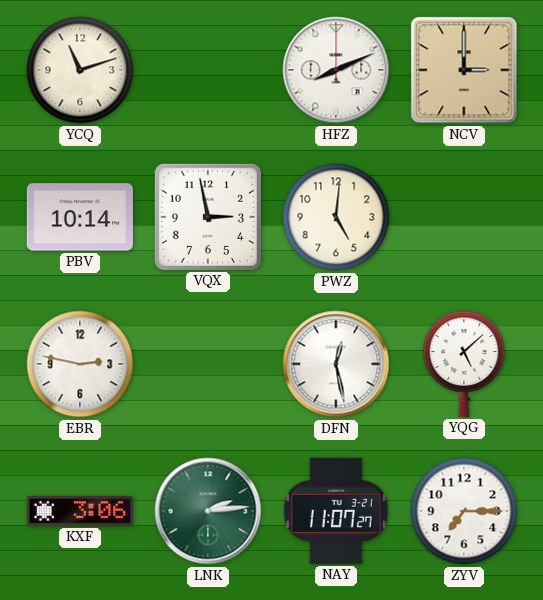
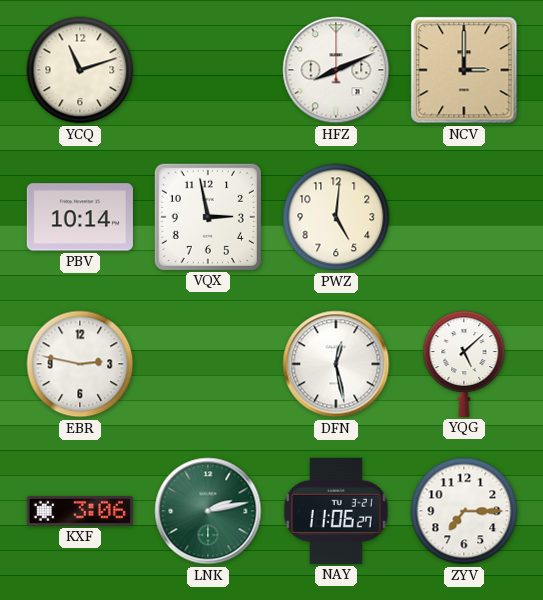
LNK: 2:14 -> 2:13
NAY: 11:07 -> 11:06
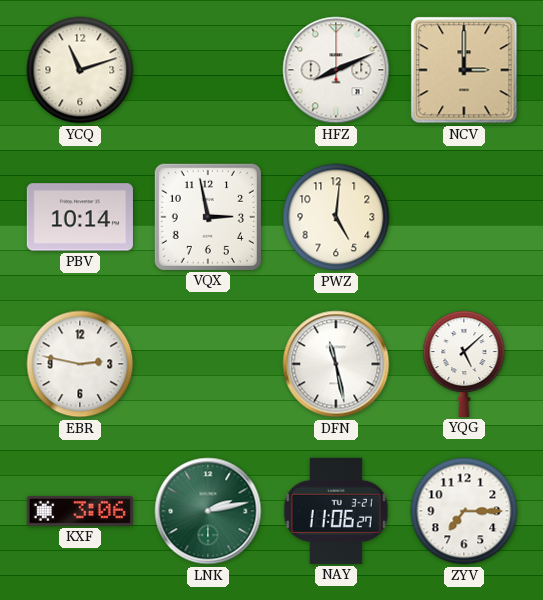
DFN: 12:28 -> 11:28
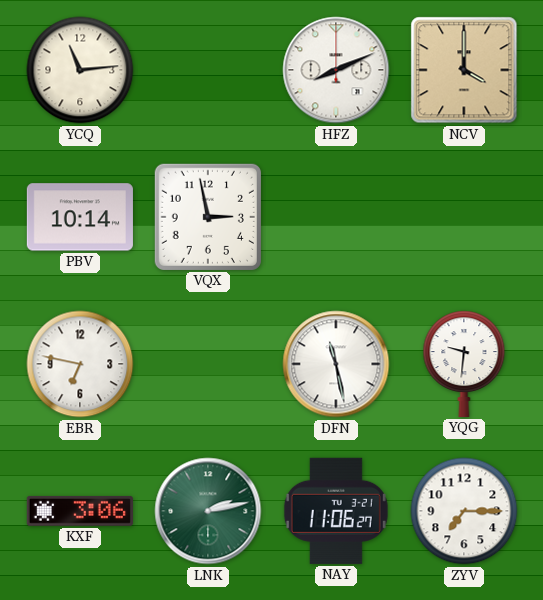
YCQ: 11:12 -> 11:14
NCV: 3:00 -> 4:00
PWZ: 5:01 -> none
EBR: 2:47 -> 6:47
YQG: 5:08 -> 9:31
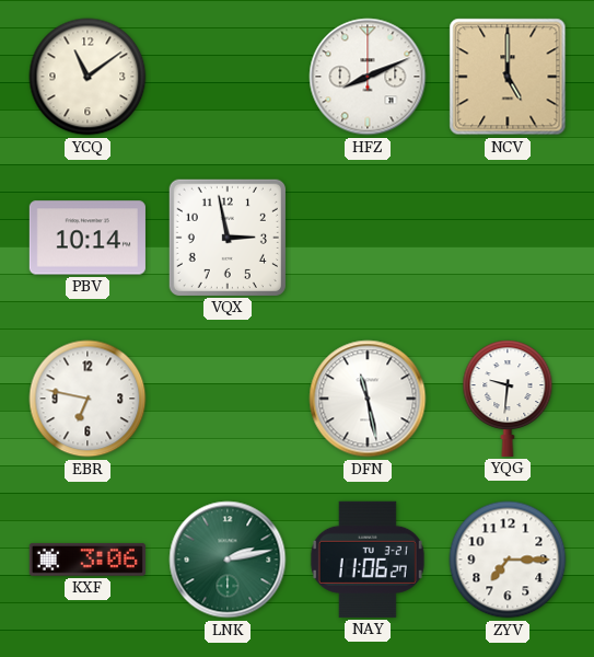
YCQ: 11:14 -> 11:09
NCV: 4:00 -> 5:00
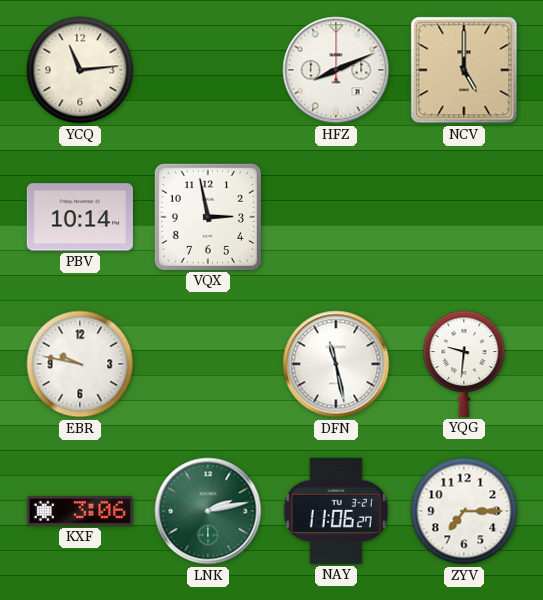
YCQ: 11:09 -> 11:14
EBR: 6:47 -> 9:47
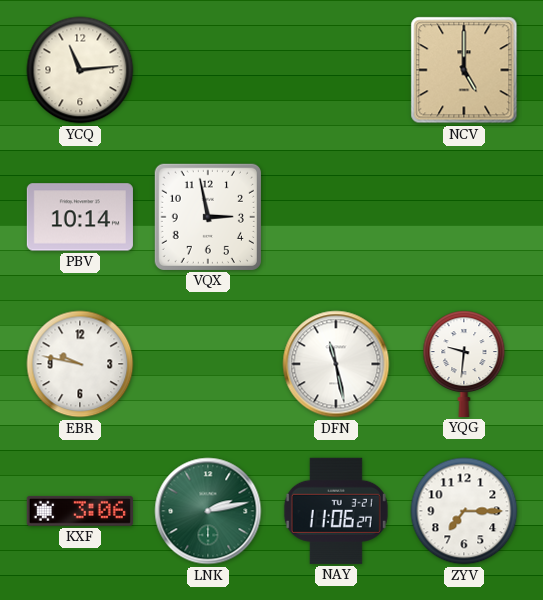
HFZ: 8:11 -> none
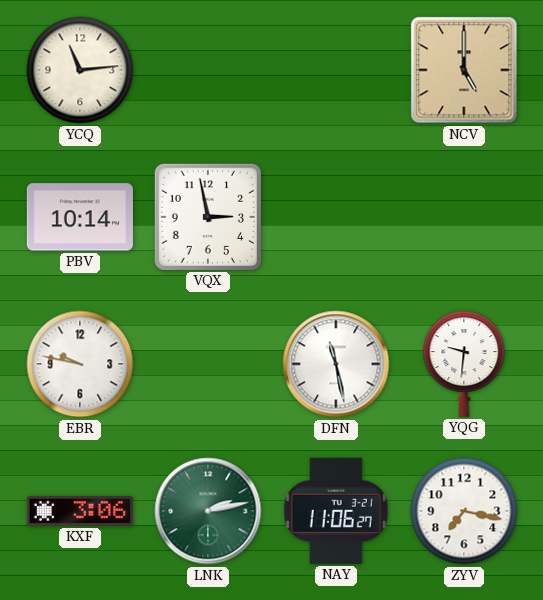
ZYV: 7:15 -> 7:17
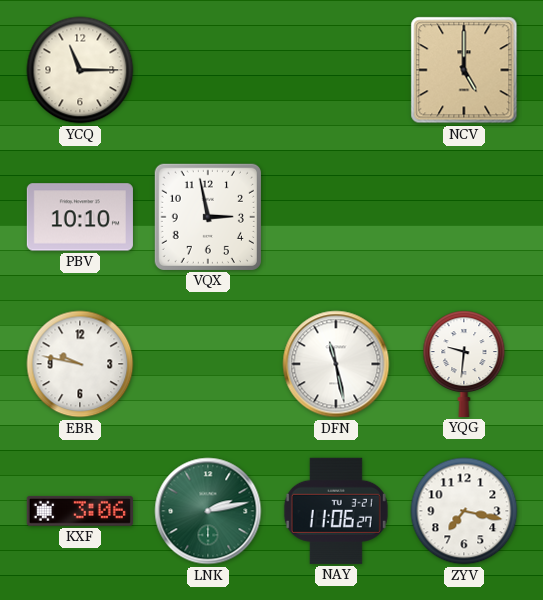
YCQ: 11:14 -> 11:15
PBV: 10:14 -> 10:10
